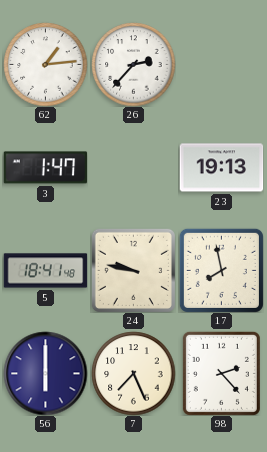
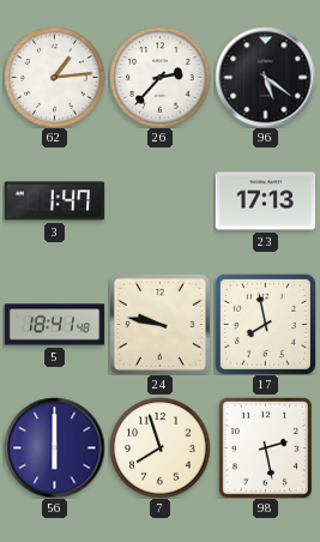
96: none -> 5:21
23: 19:13 -> 17:13
7: 7:26 -> 7:57
98: 2:23 -> 2:28
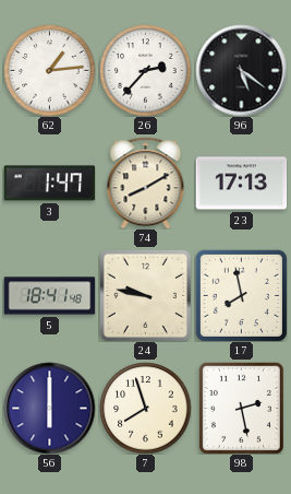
74: none -> 8:10
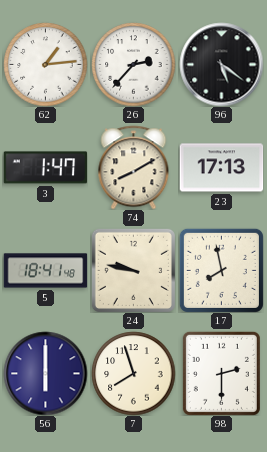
98: 2:28 -> 2:30
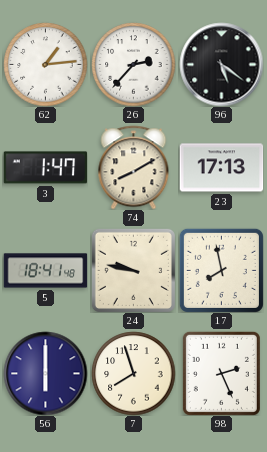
98: 2:30 -> 2:26
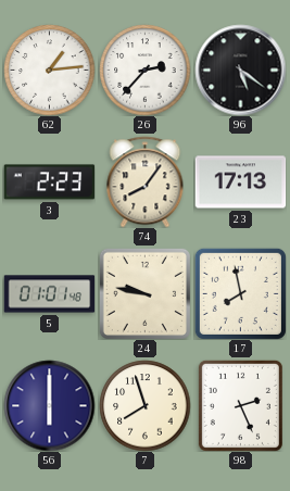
3: 1:47 -> 2:23
74: 8:10 -> 8:06
5: 18:41 -> 01:01
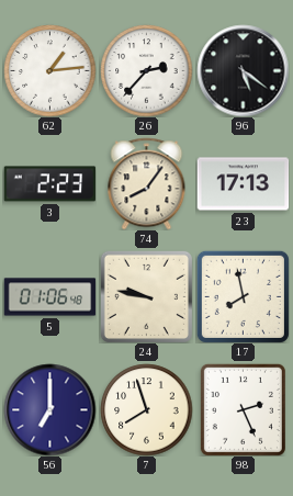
5: 01:01 -> 01:06
56: 6:00 -> 7:00
